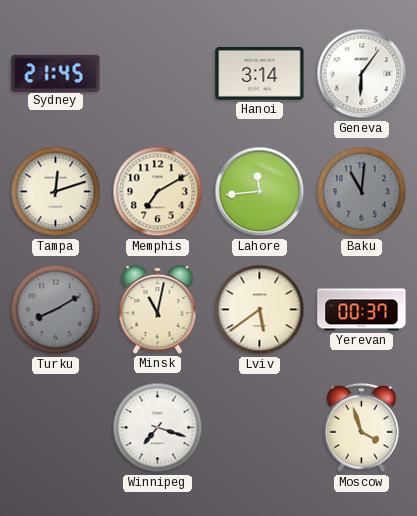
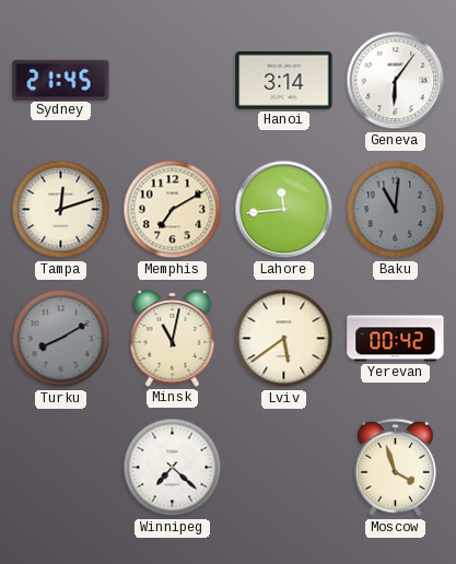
Yerevan: 00:37 -> 00:42
Winnipeg: 7:18 -> 7:22
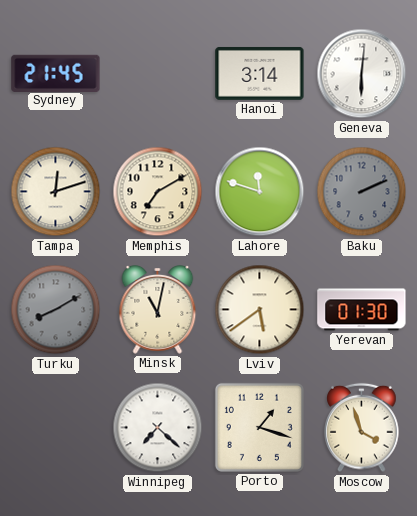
Geneva: 6:06 -> 6:01
Lahore: 11:44 -> 11:48
Baku: 11:01 -> 2:11
Yerevan: 00:42 -> 01:30
Porto: none -> 1:18
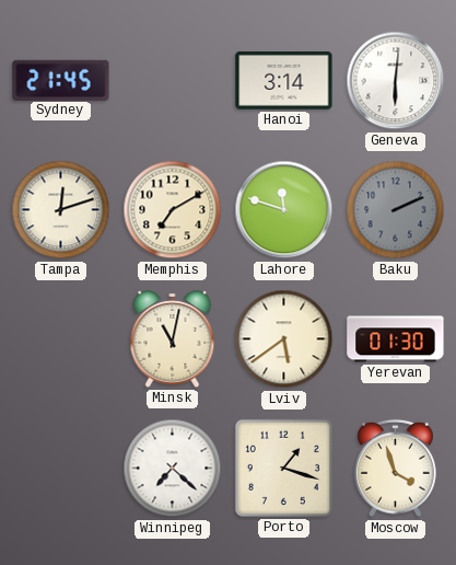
Turku: 8:10 -> none
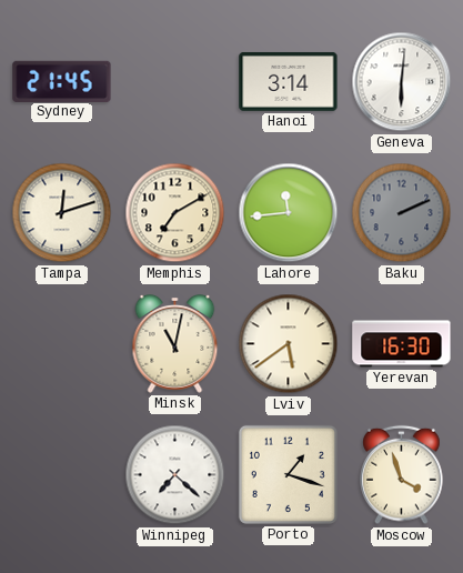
Lahore: 11:48 -> 11:44
Yerevan: 01:30 -> 16:30
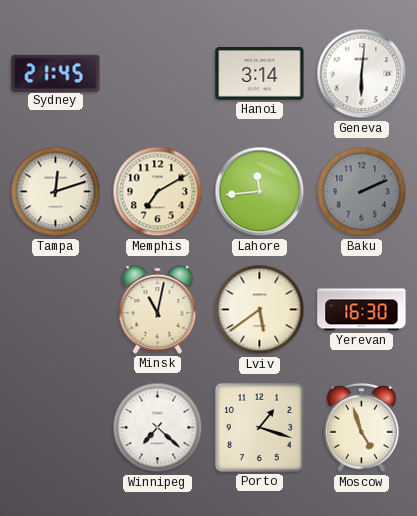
Moscow: 3:57 -> 4:57
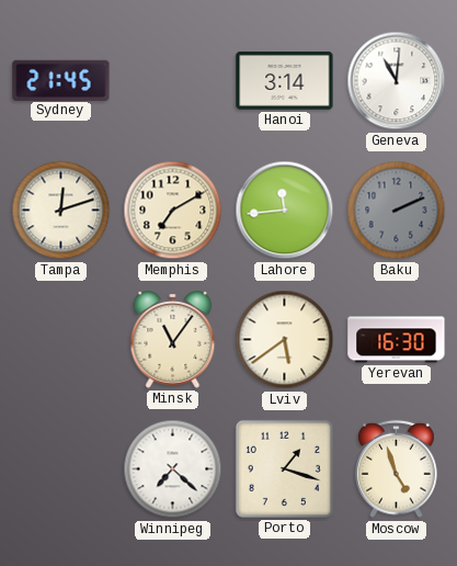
Geneva: 6:01 -> 11:01
Minsk: 11:02 -> 11:06
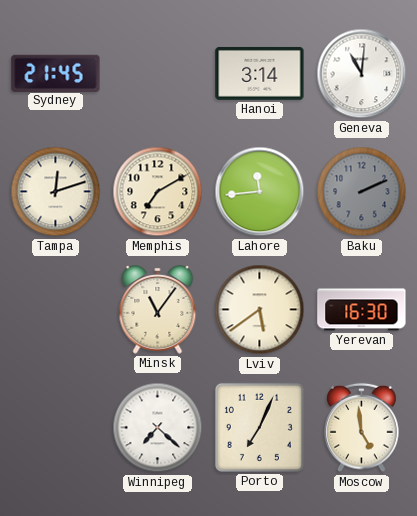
Porto: 1:18 -> 7:04
Moscow: 4:57 -> 4:59
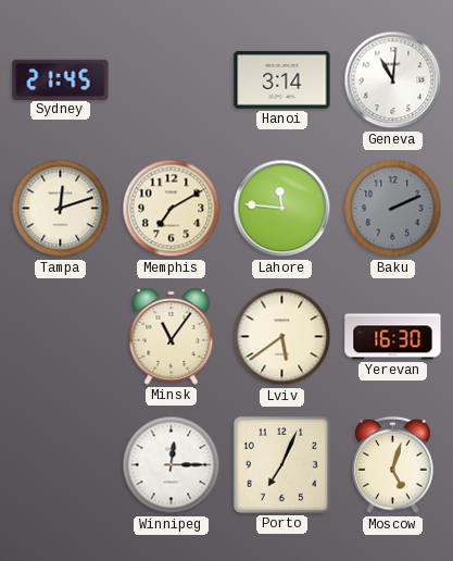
Lahore: 11:44 -> 11:46
Winnipeg: 7:22 -> 12:15
Moscow: 4:59 -> 5:03
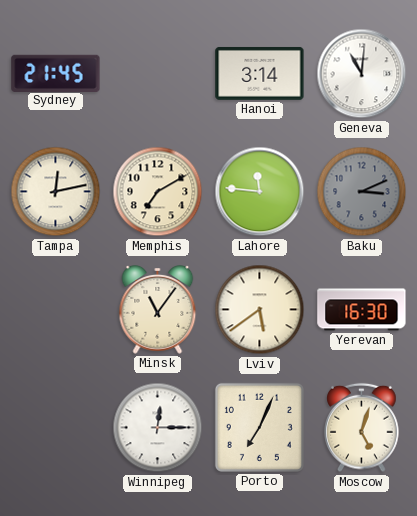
Tampa: 12:12 -> 12:13
Baku: 2:11 -> 3:11
